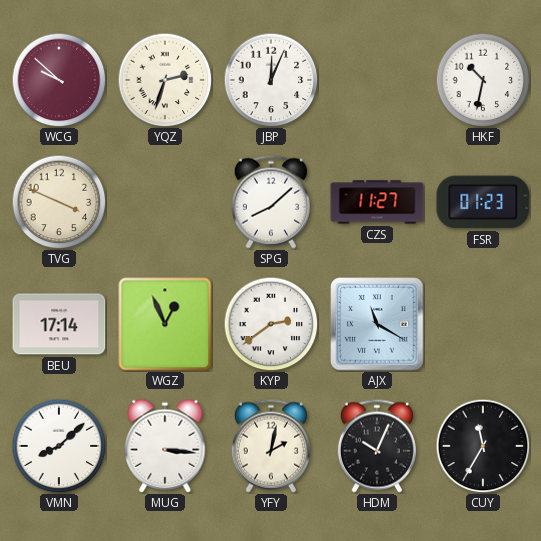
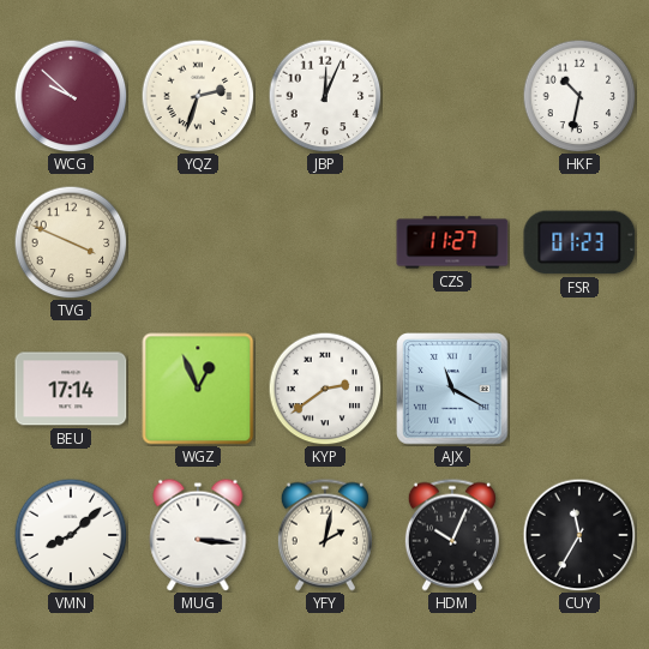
SPG: 8:08 -> none
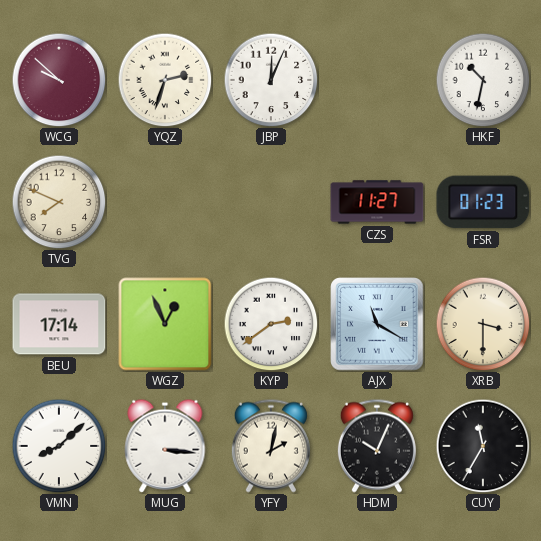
TVG: 3:49 -> 7:49
XRB: none -> 3:30
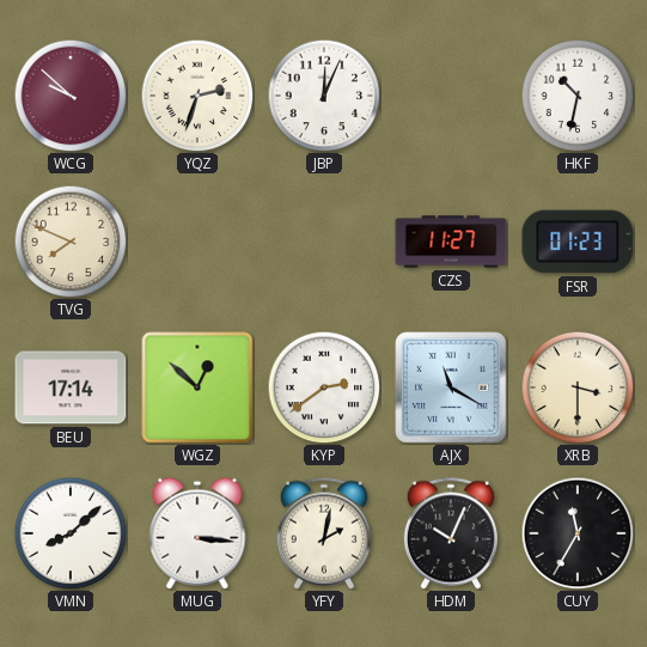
WGZ: 12:56 -> 12:52
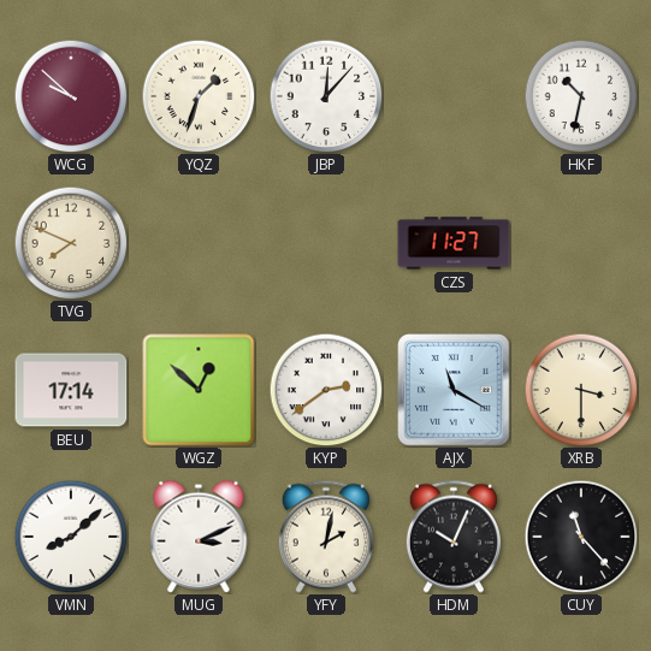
YQZ: 2:33 -> 1:33
JBP: 12:04 -> 12:07
FSR: 01:23 -> none
MUG: 3:16 -> 3:11
CUY: 11:35 -> 11:23
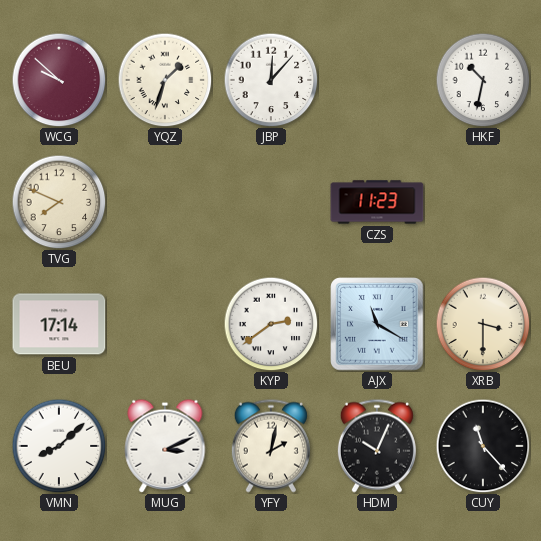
CZS: 11:27 -> 11:23
WGZ: 12:52 -> none
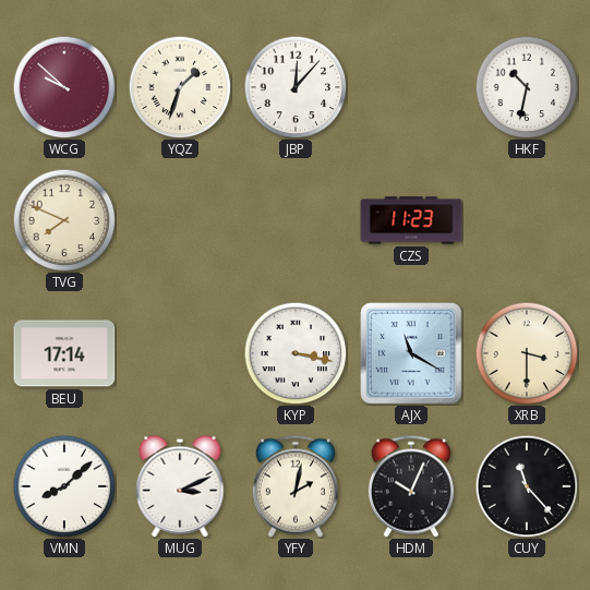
KYP: 2:39 -> 3:17
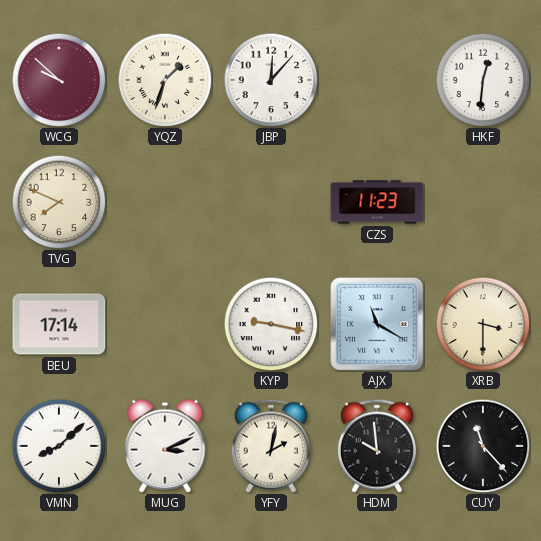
HKF: 10:32 -> 12:31
KYP: 3:17 -> 9:17
HDM: 10:04 -> 9:59
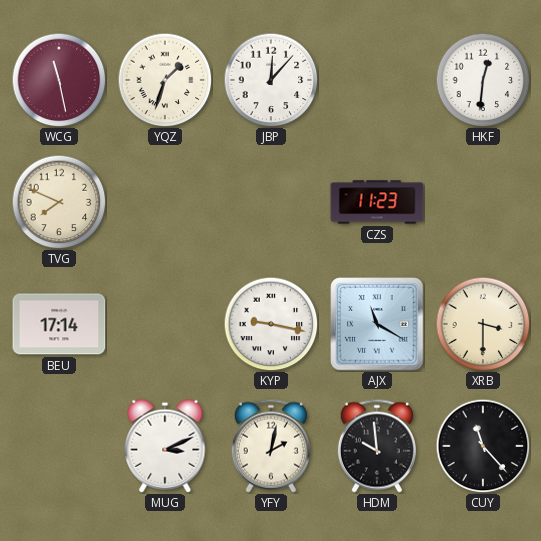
WCG: 9:52 -> 11:28
VMN: 8:08 -> none
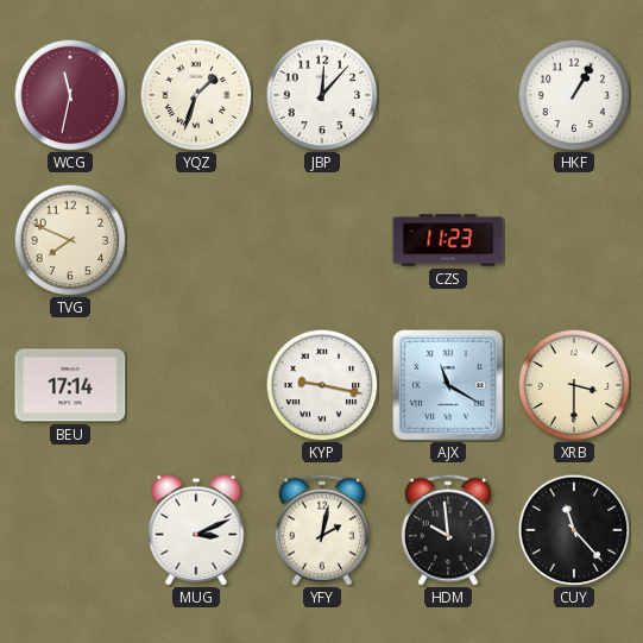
WCG: 11:28 -> 11:32
HKF: 12:31 -> 1:05
